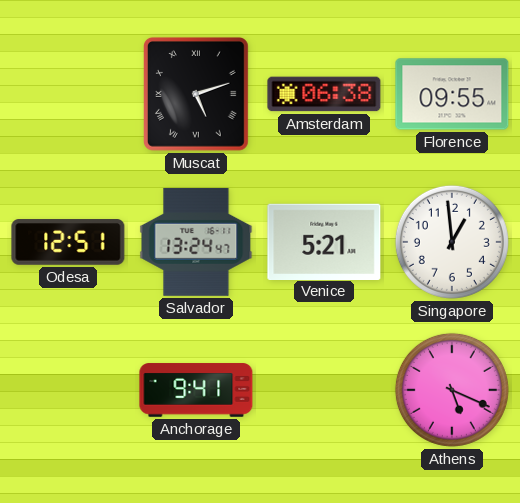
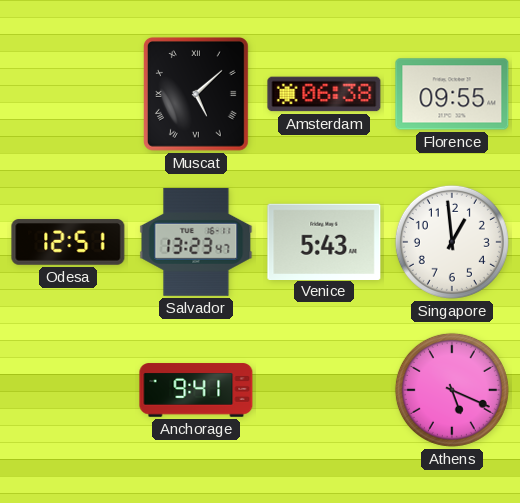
Muscat: 5:12 -> 5:08
Salvador: 13:24 -> 13:23
Venice: 5:21 -> 5:43
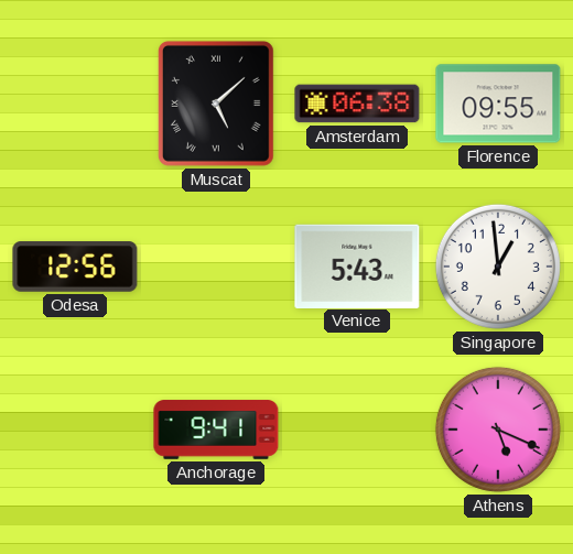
Odesa: 12:51 -> 12:56
Salvador: 13:23 -> none
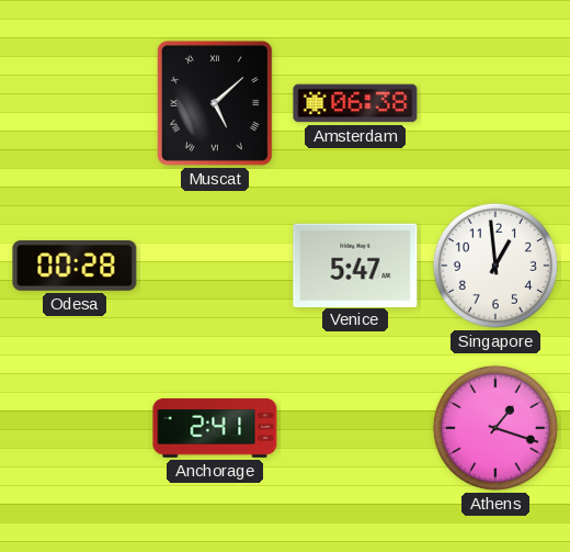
Florence: 09:55 -> none
Odesa: 12:56 -> 00:28
Venice: 5:43 -> 5:47
Anchorage: 9:41 -> 2:41
Athens: 5:19 -> 1:18
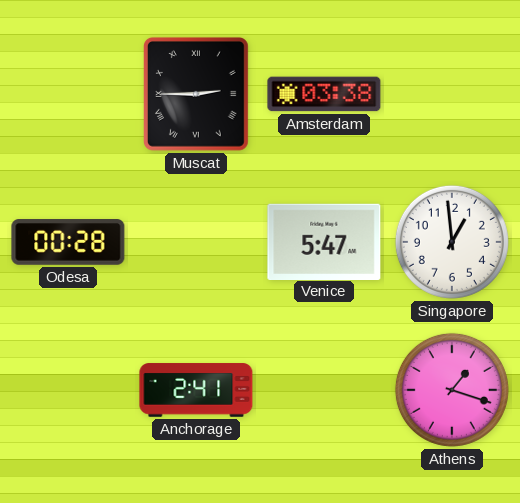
Muscat: 5:08 -> 2:45
Amsterdam: 06:38 -> 03:38
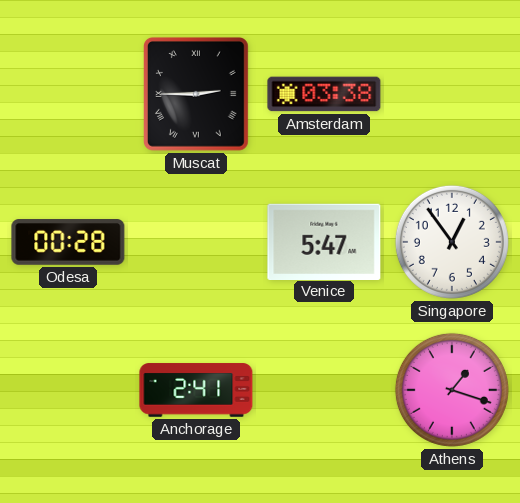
Singapore: 12:59 -> 12:54
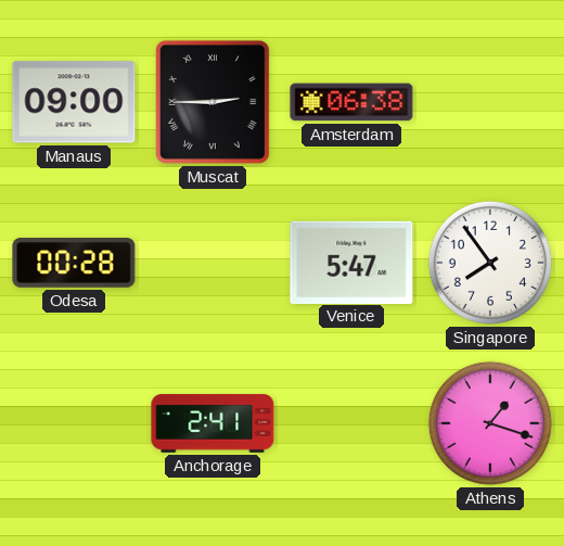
Manaus: none -> 09:00
Amsterdam: 03:38 -> 06:38
Singapore: 12:54 -> 7:54
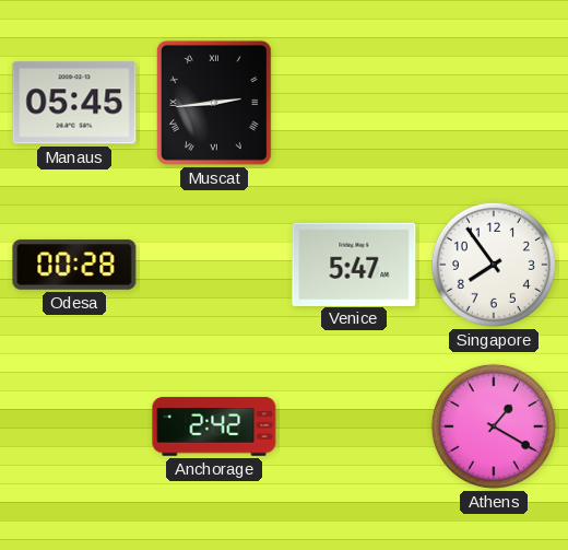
Manaus: 09:00 -> 05:45
Muscat: 2:45 -> 2:44
Amsterdam: 06:38 -> none
Anchorage: 2:41 -> 2:42
Athens: 1:18 -> 1:20
